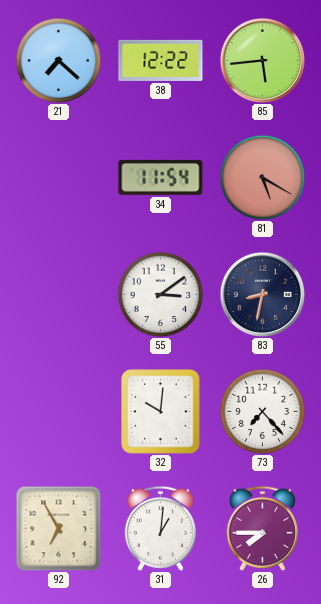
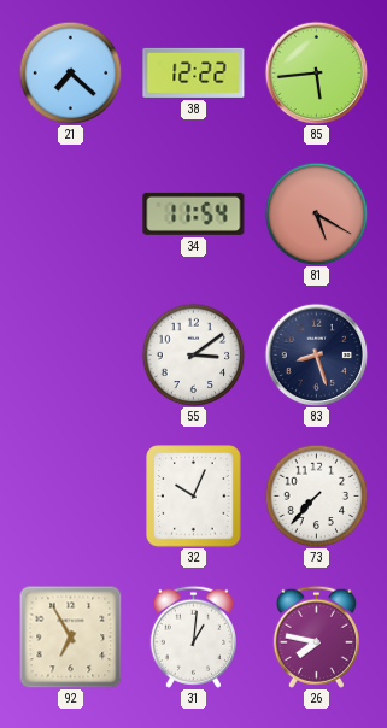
83: 8:32 -> 8:27
32: 10:01 -> 10:04
73: 7:23 -> 7:37
26: 7:45 -> 7:47
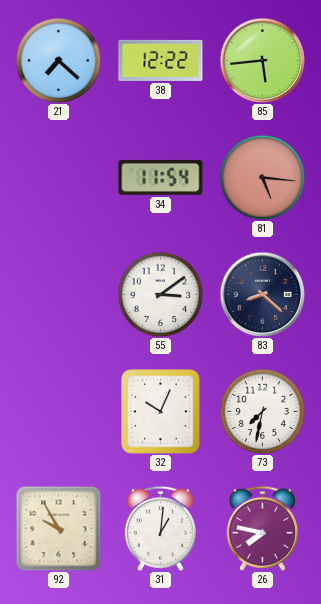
81: 5:20 -> 5:16
83: 8:27 -> 8:22
73: 7:37 -> 7:32
92: 6:55 -> 9:55
